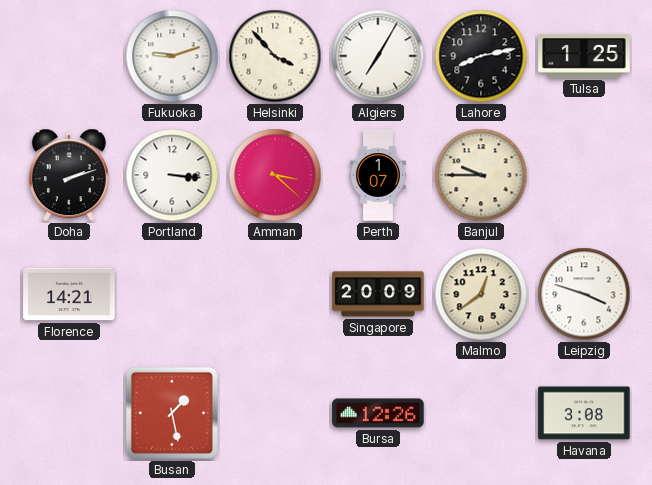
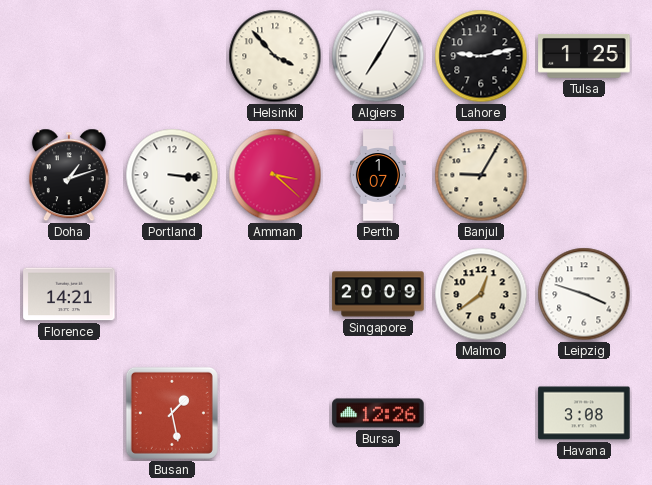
Fukuoka: 9:12 -> none
Lahore: 8:13 -> 9:13
Doha: 2:12 -> 1:12
Banjul: 9:45 -> 9:05
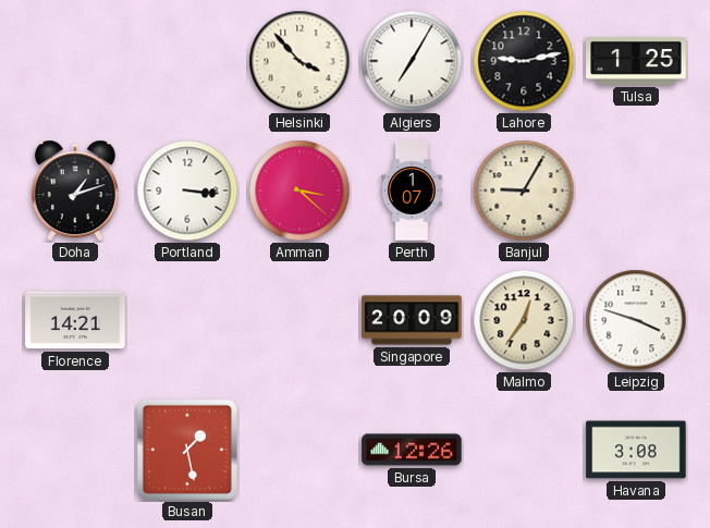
Malmo: 12:39 -> 12:36
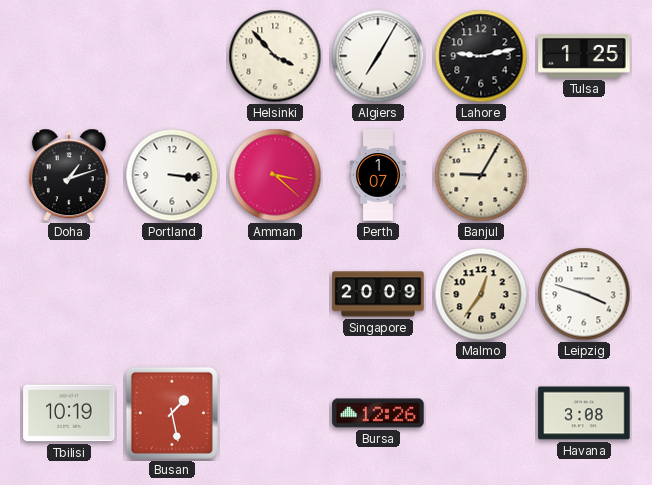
Florence: 14:21 -> none
Tbilisi: none -> 10:19
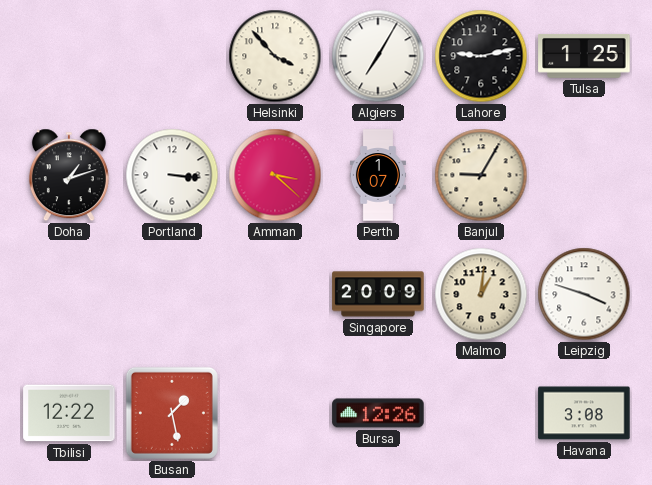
Malmo: 12:36 -> 1:01
Tbilisi: 10:19 -> 12:22
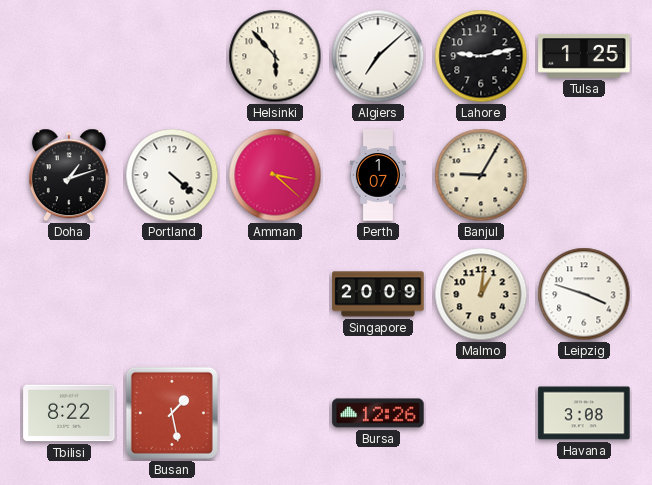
Helsinki: 3:53 -> 5:53
Algiers: 7:05 -> 7:08
Portland: 3:16 -> 4:22
Tbilisi: 12:22 -> 8:22
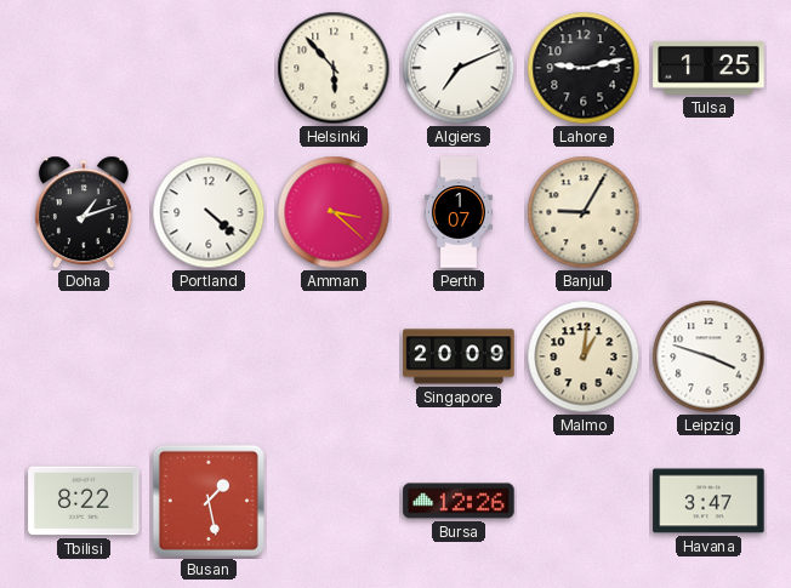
Algiers: 7:08 -> 7:11
Havana: 3:08 -> 3:47
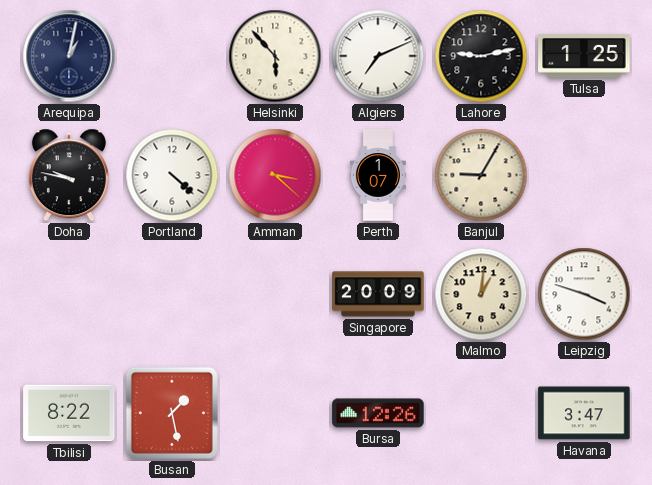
Arequipa: none -> 1:02
Doha: 1:12 -> 9:47
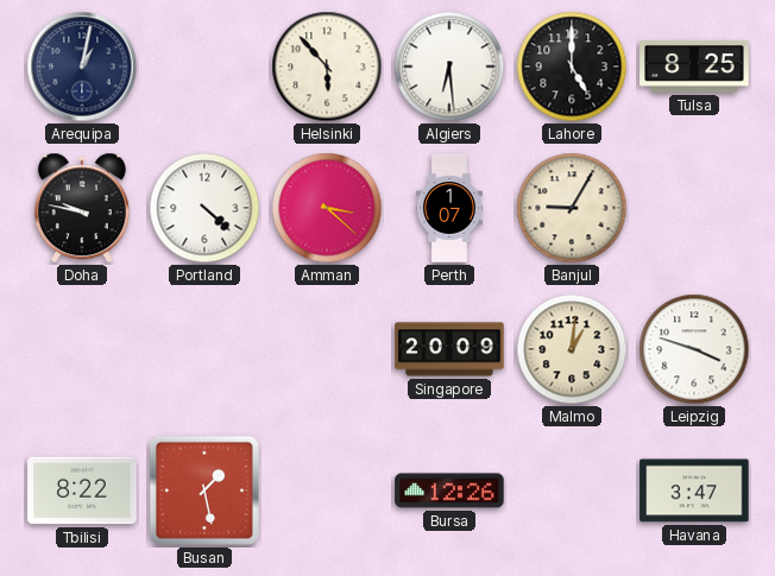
Algiers: 7:11 -> 6:29
Lahore: 9:13 -> 5:00
Tulsa: 1:25 -> 8:25
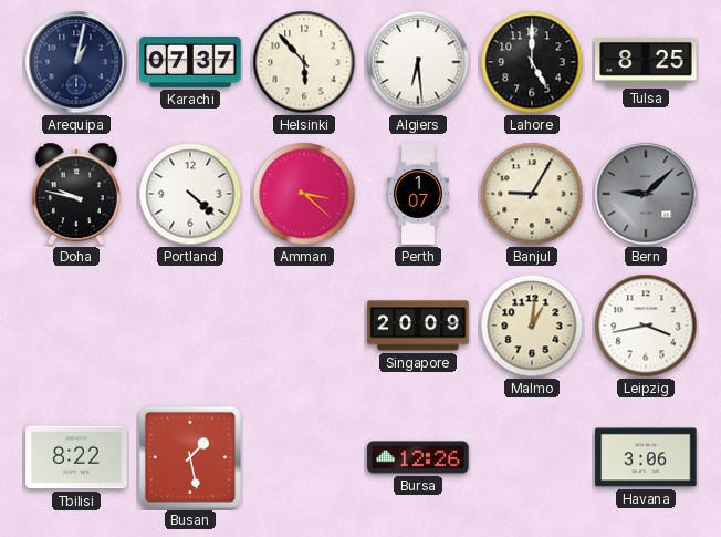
Karachi: none -> 07:37
Bern: none -> 9:08
Leipzig: 3:48 -> 3:43
Havana: 3:47 -> 3:06
